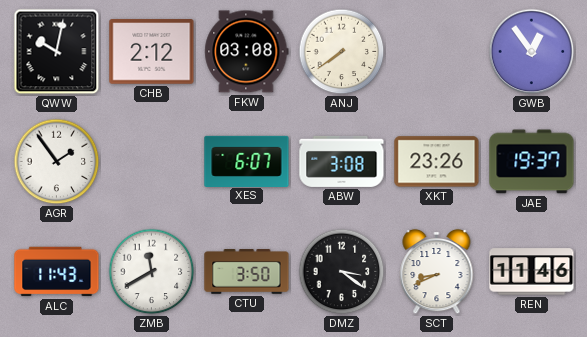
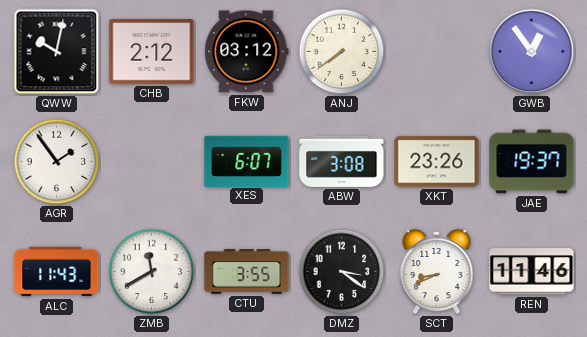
FKW: 03:08 -> 03:12
CTU: 3:50 -> 3:55
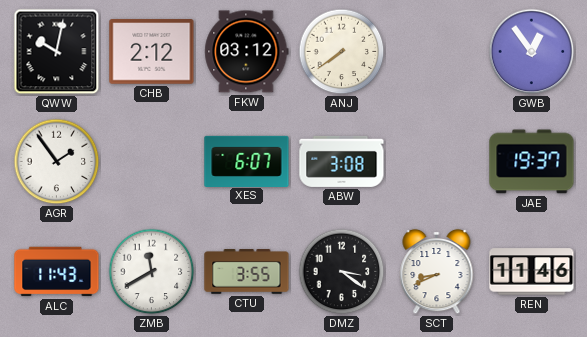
XKT: 23:26 -> none
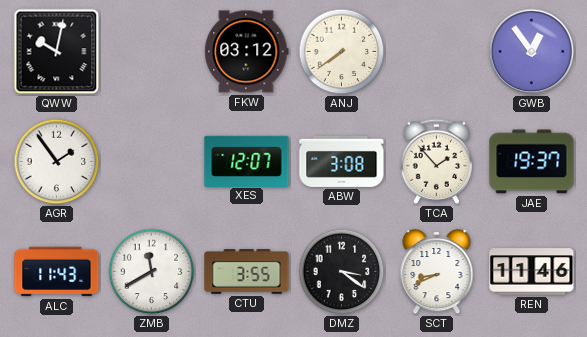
CHB: 2:12 -> none
XES: 6:07 -> 12:07
TCA: none -> 1:53
